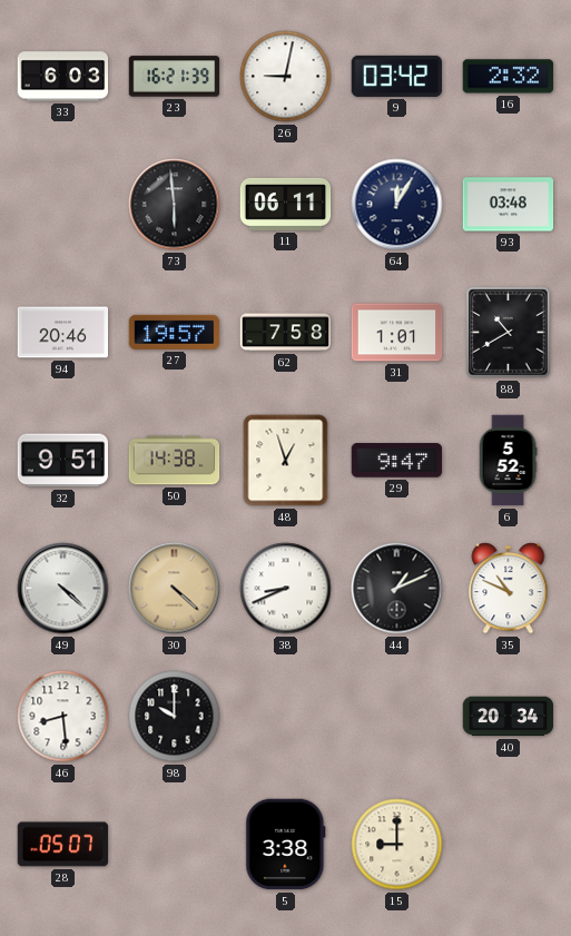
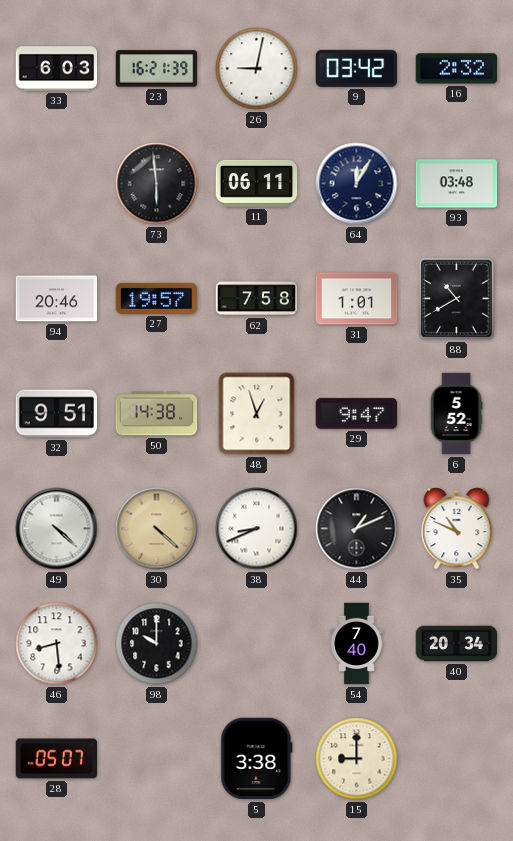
54: none -> 7:40
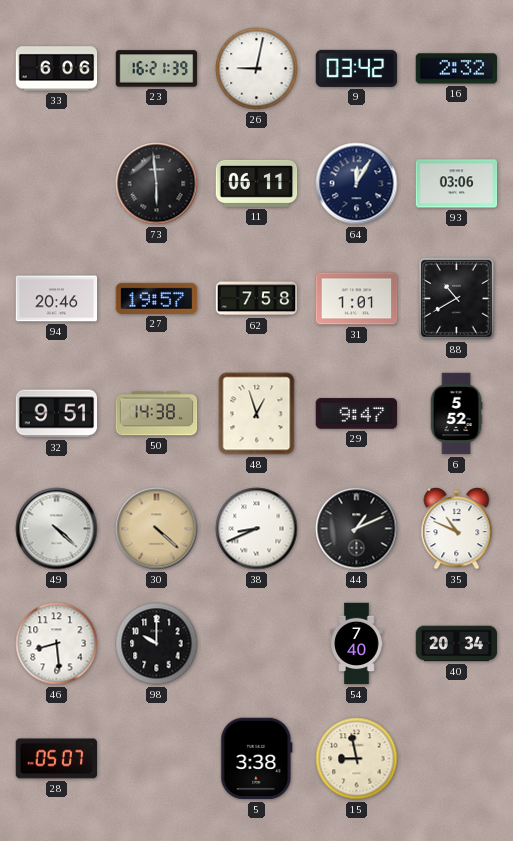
33: 6:03 -> 6:06
93: 03:48 -> 03:06
15: 9:00 -> 8:58
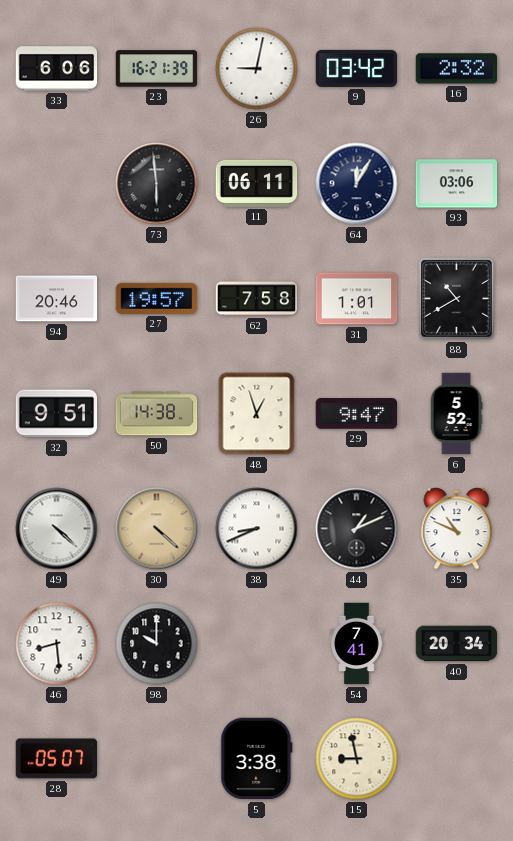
54: 7:40 -> 7:41
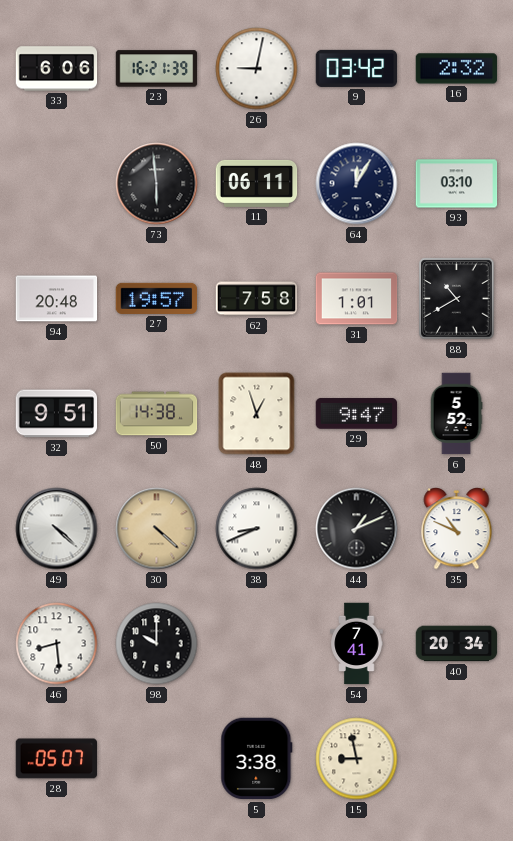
93: 03:06 -> 03:10
94: 20:46 -> 20:48
